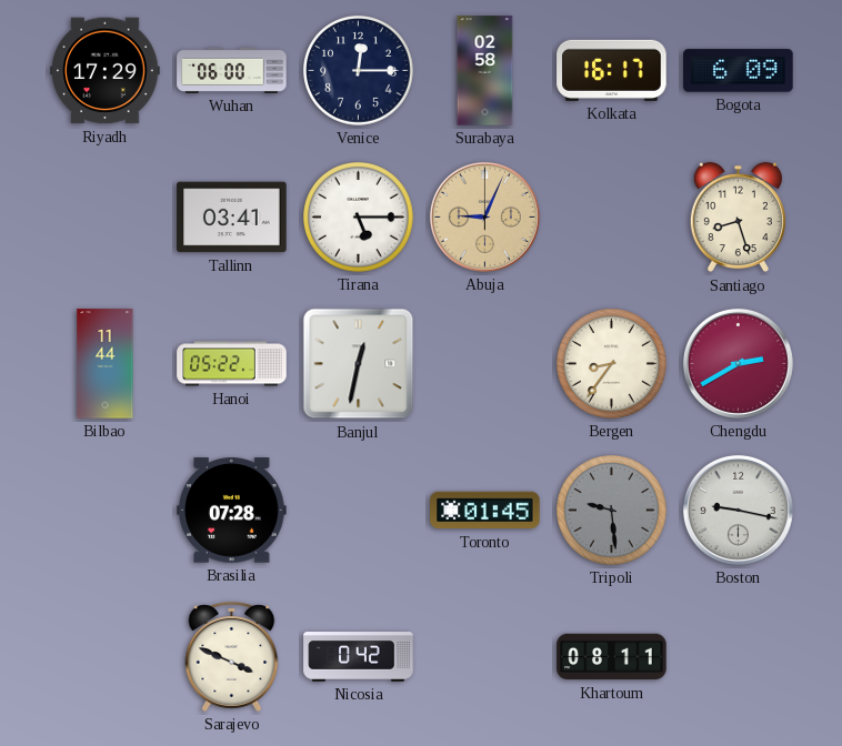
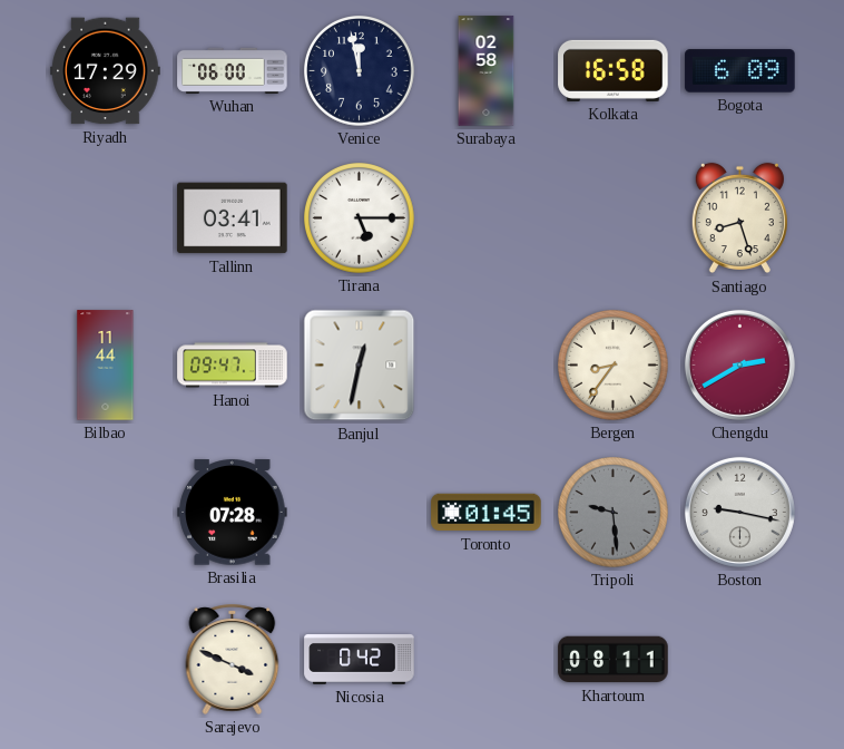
Venice: 12:15 -> 11:58
Kolkata: 16:17 -> 16:58
Abuja: 9:04 -> none
Hanoi: 05:22 -> 09:47
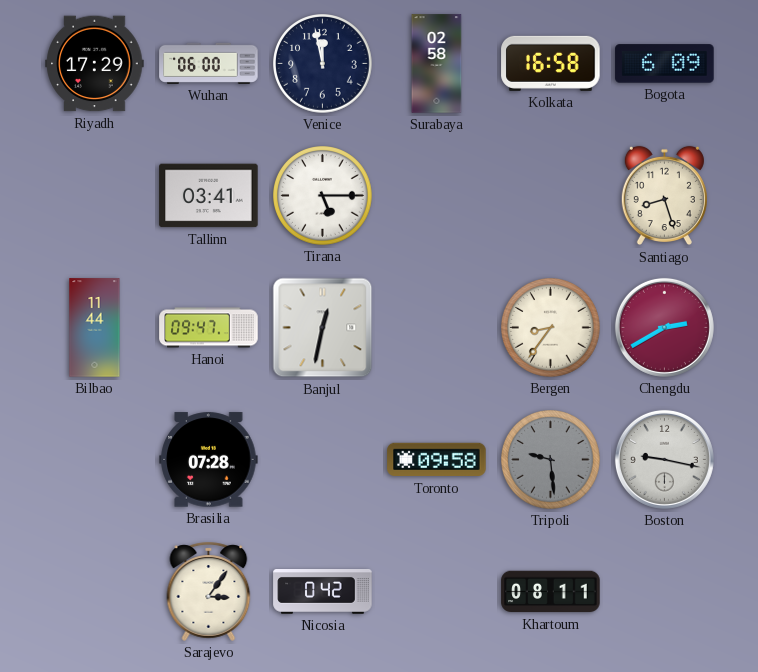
Toronto: 01:45 -> 09:58
Sarajevo: 3:49 -> 3:06
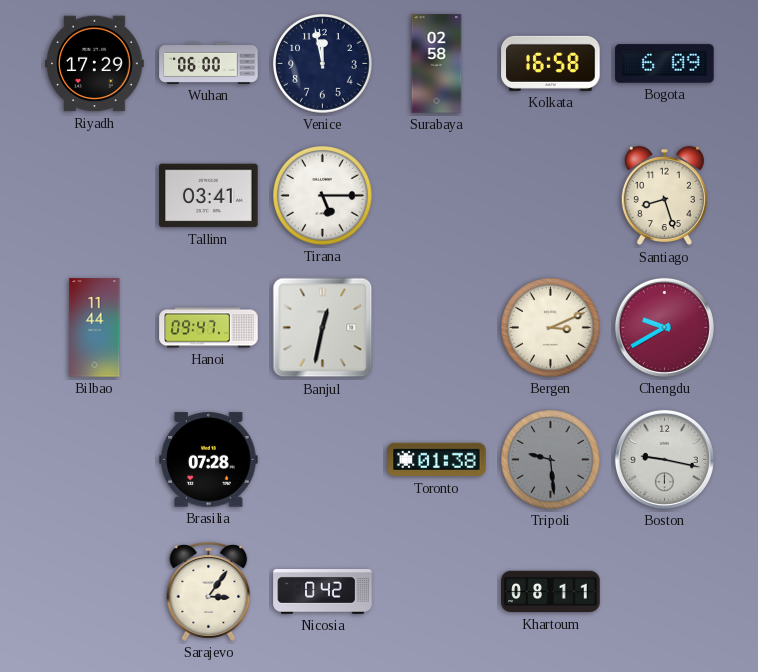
Bergen: 8:36 -> 3:11
Chengdu: 2:40 -> 9:40
Toronto: 09:58 -> 01:38
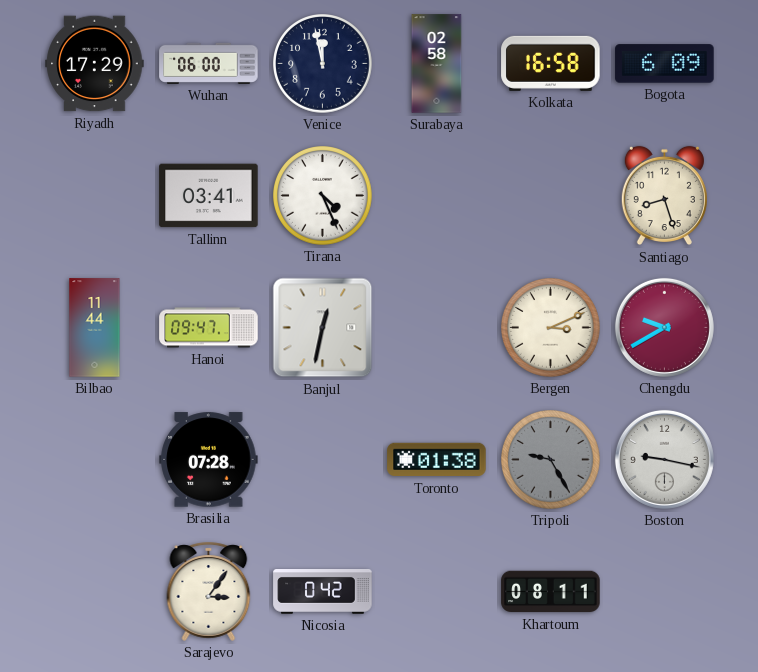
Tirana: 5:15 -> 4:26
Tripoli: 9:29 -> 9:25
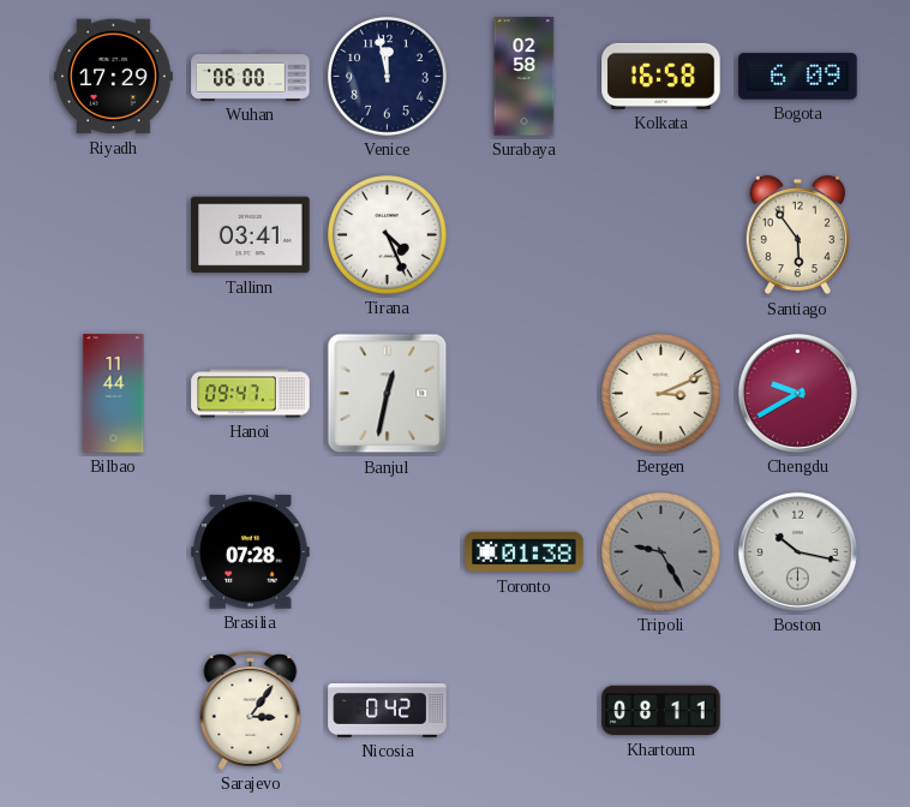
Santiago: 8:27 -> 5:54
Boston: 9:17 -> 10:17
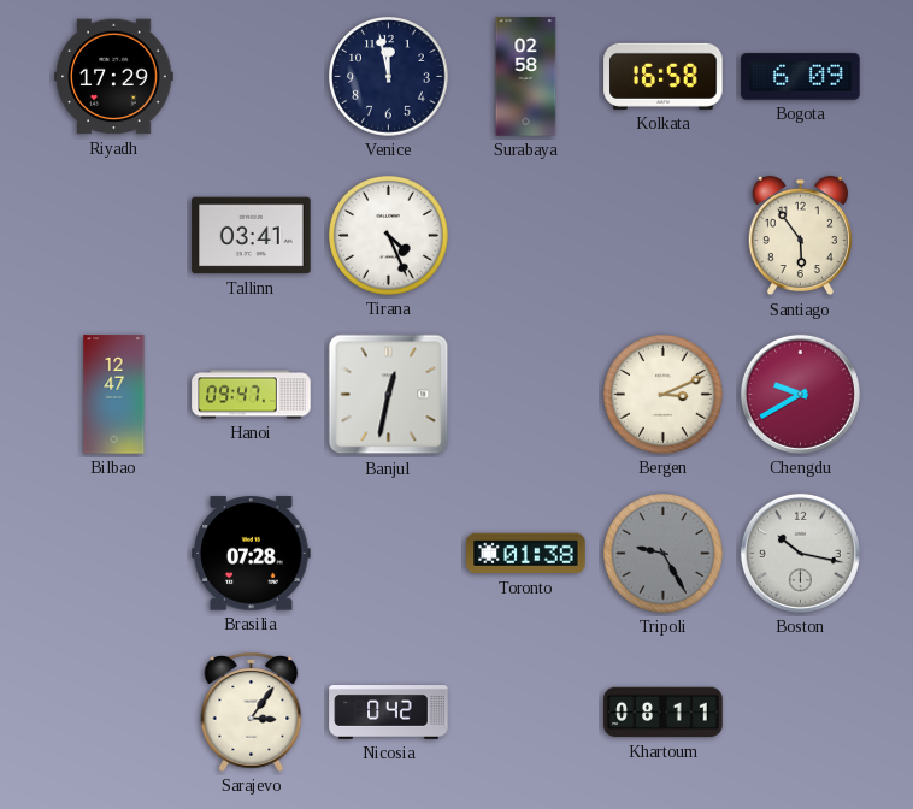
Wuhan: 06:00 -> none
Bilbao: 11:44 -> 12:47
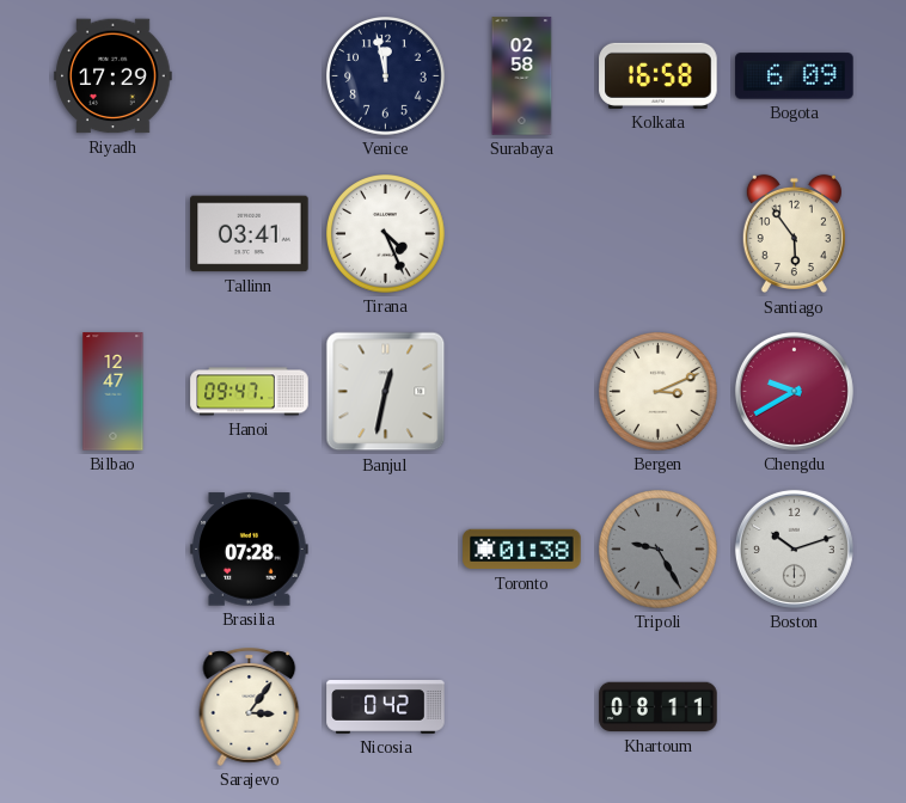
Boston: 10:17 -> 10:12
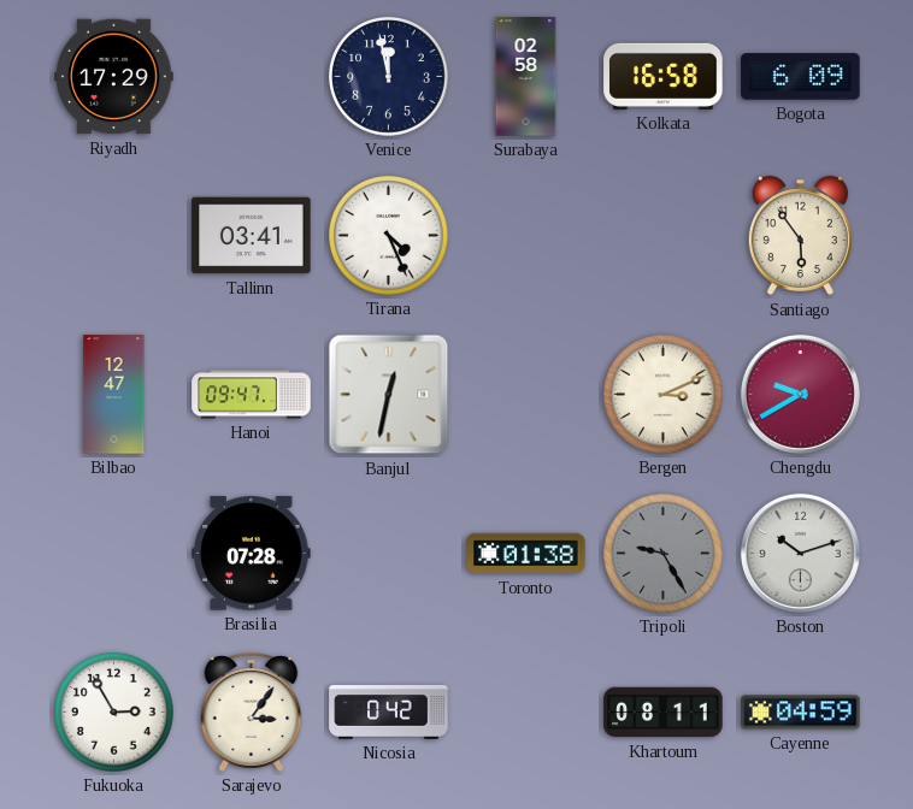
Fukuoka: none -> 2:55
Cayenne: none -> 04:59
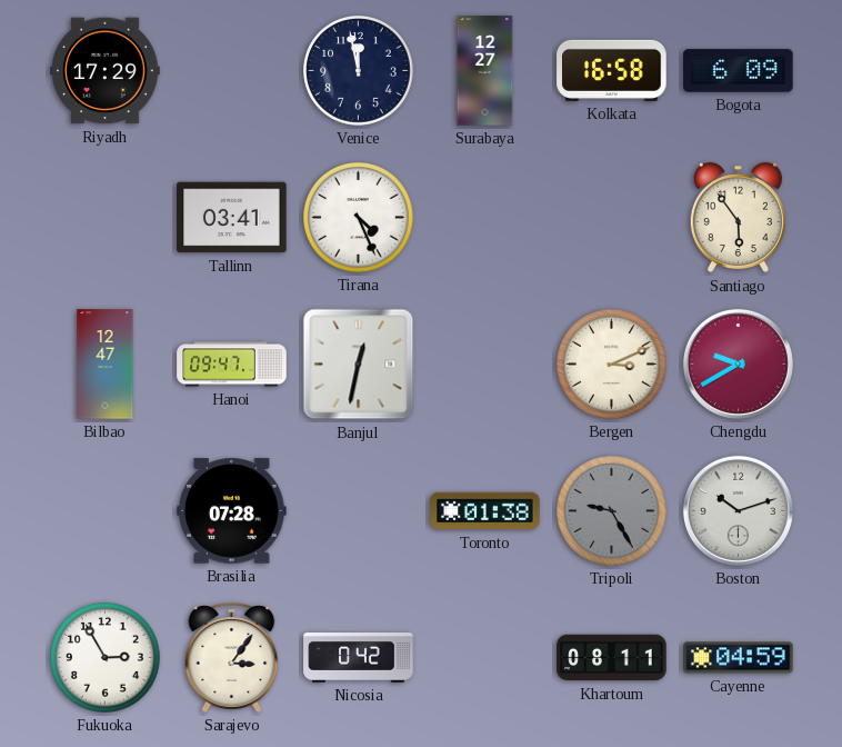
Surabaya: 02:58 -> 12:27
